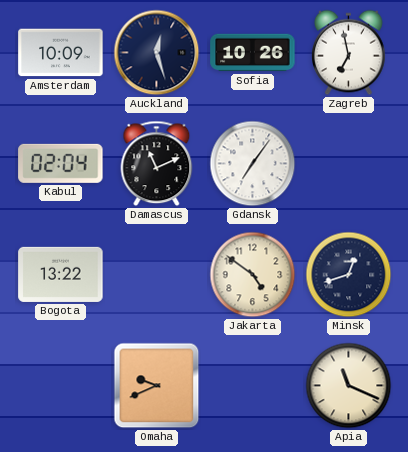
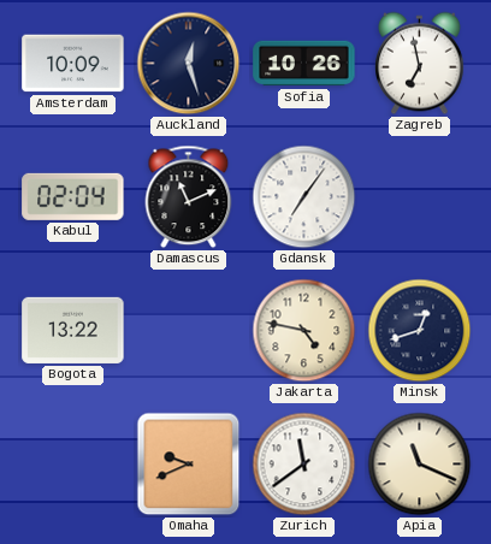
Jakarta: 4:51 -> 4:47
Zurich: none -> 11:39
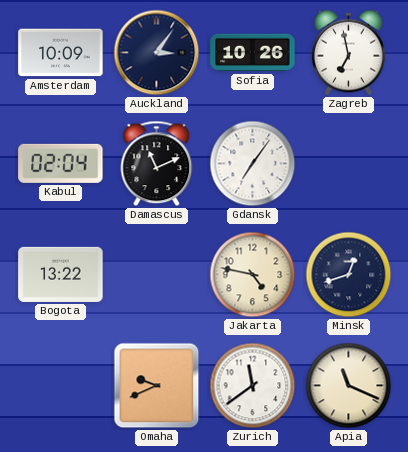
Auckland: 12:27 -> 3:06
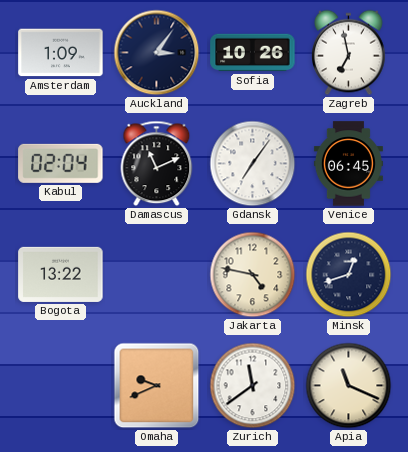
Amsterdam: 10:09 -> 1:09
Venice: none -> 06:45
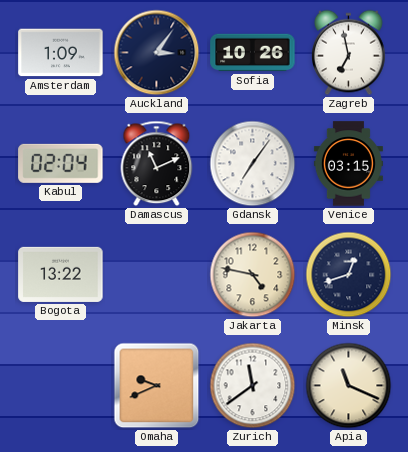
Venice: 06:45 -> 03:15
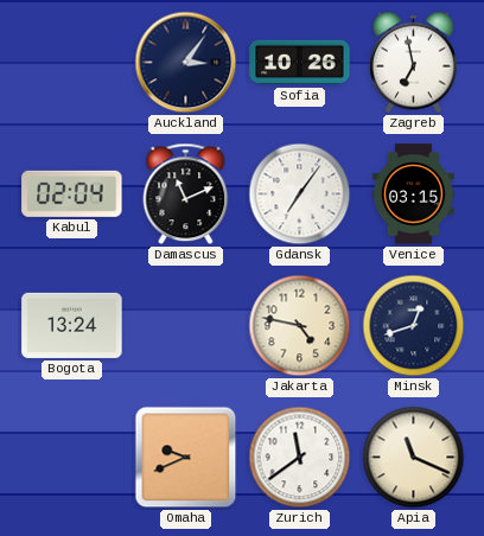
Amsterdam: 1:09 -> none
Bogota: 13:22 -> 13:24
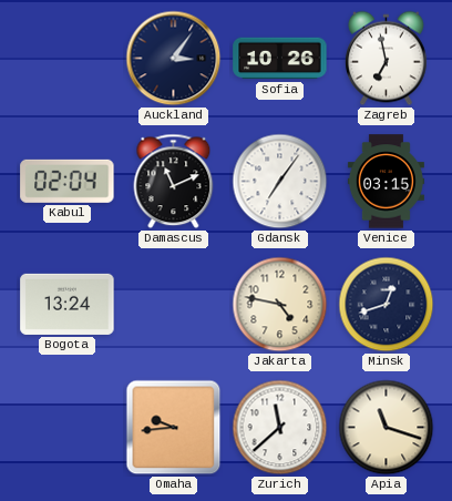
Omaha: 9:41 -> 9:44
Zurich: 11:39 -> 11:38
Apia: 11:19 -> 11:18
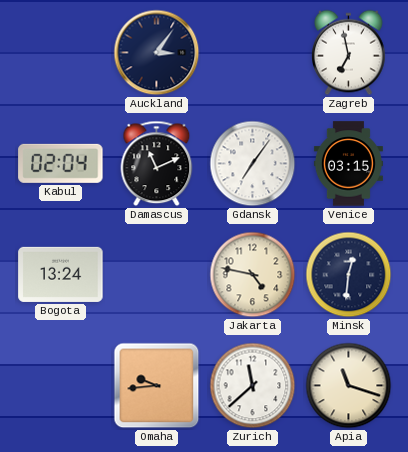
Sofia: 10:26 -> none
Minsk: 12:42 -> 12:31
